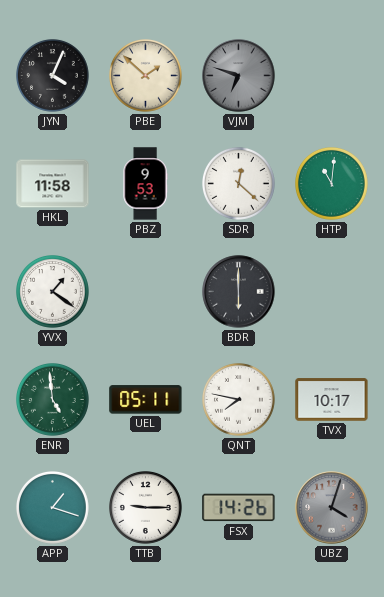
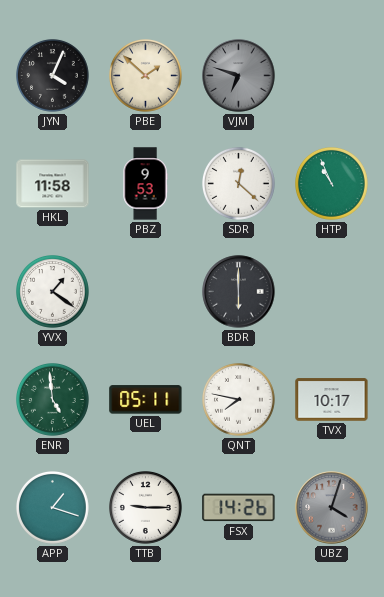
HTP: 11:01 -> 10:56
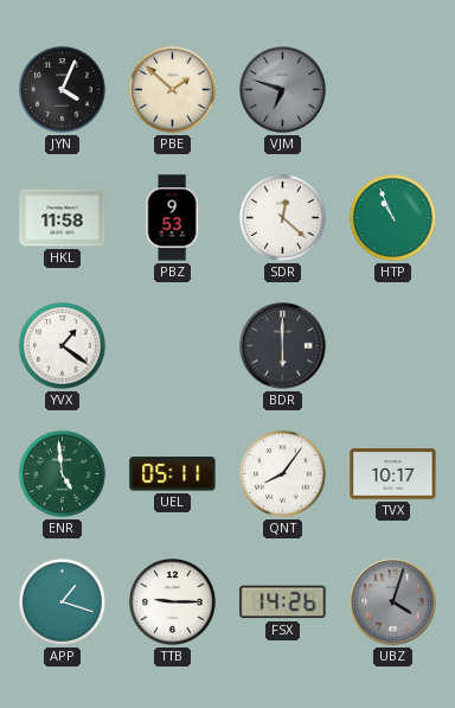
QNT: 7:47 -> 8:06
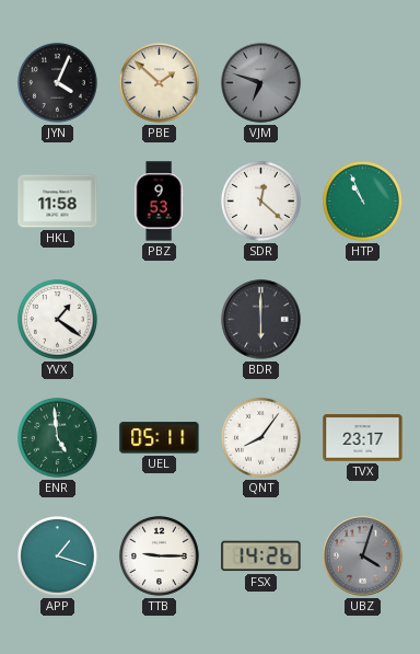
TVX: 10:17 -> 23:17
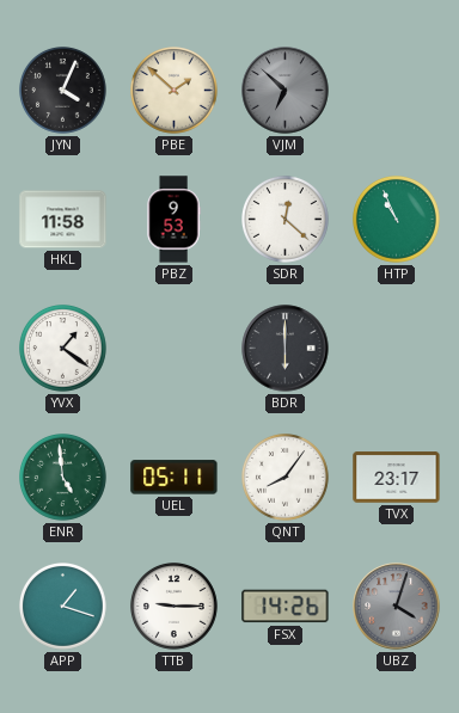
VJM: 6:48 -> 6:52
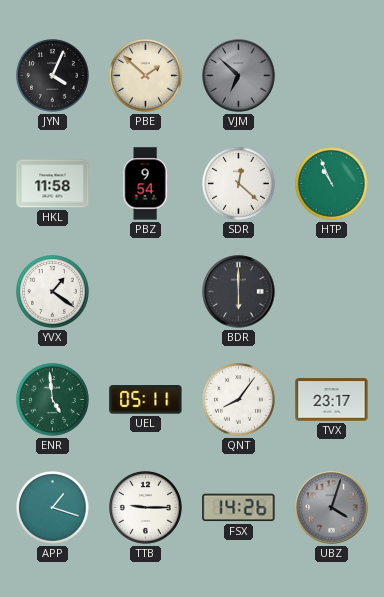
PBZ: 9:53 -> 9:54
